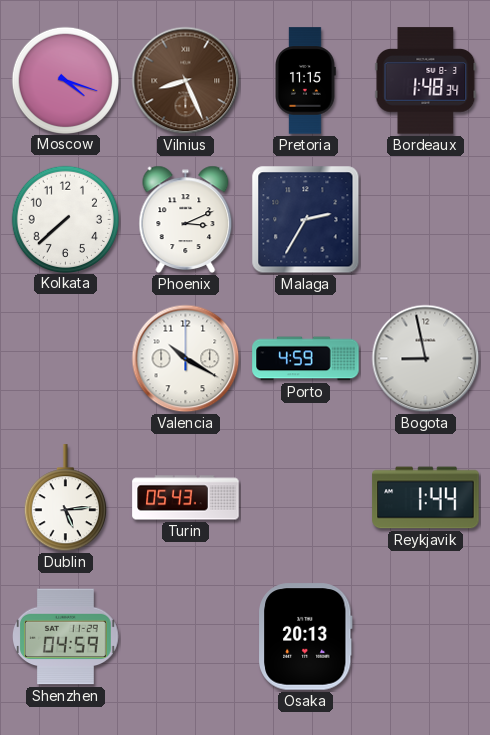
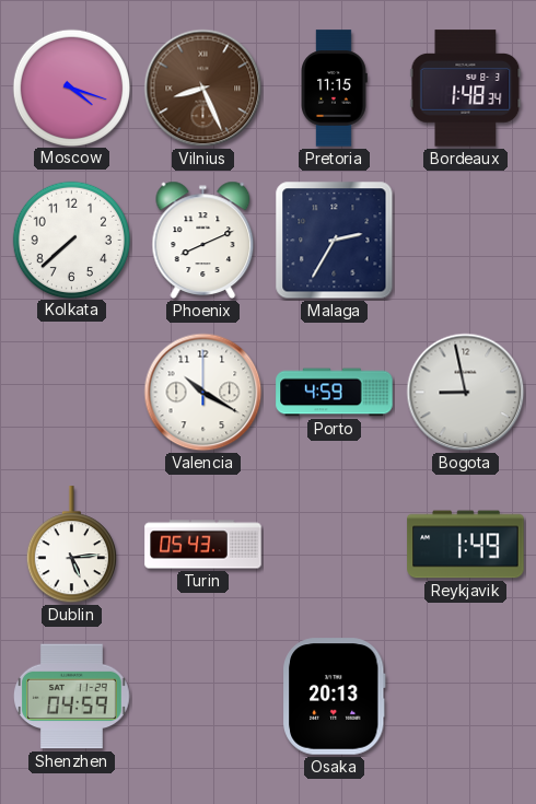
Phoenix: 3:11 -> 8:11
Reykjavik: 1:44 -> 1:49
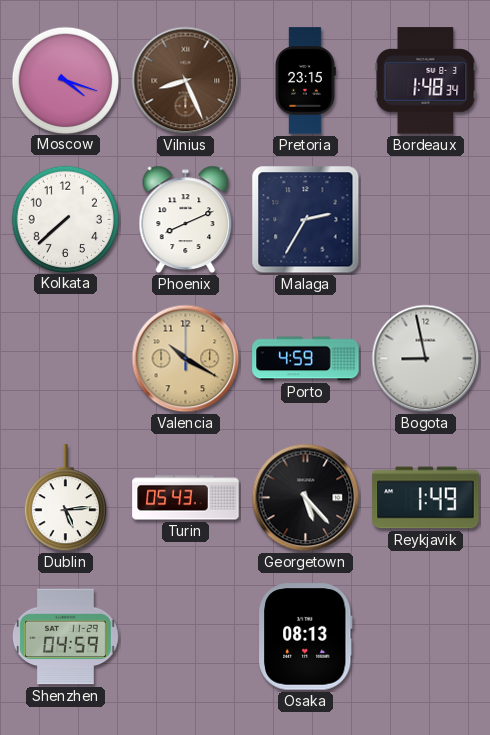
Pretoria: 11:15 -> 23:15
Valencia dial: white -> champagne
Georgetown: none -> 5:23
Osaka: 20:13 -> 08:13
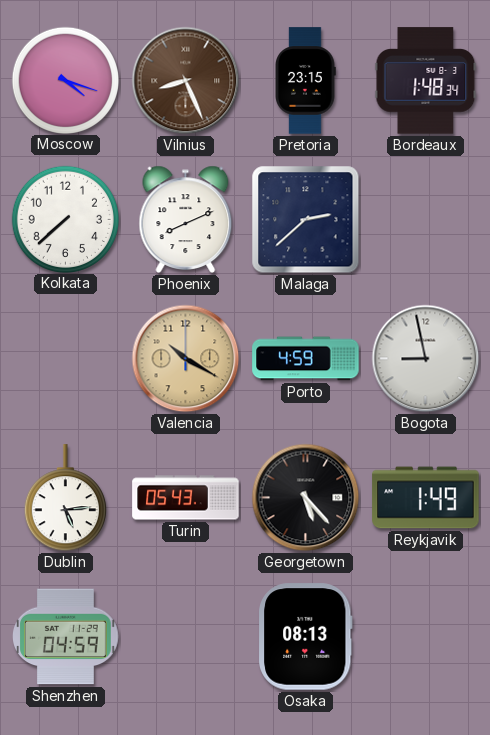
Malaga: 2:35 -> 2:38
